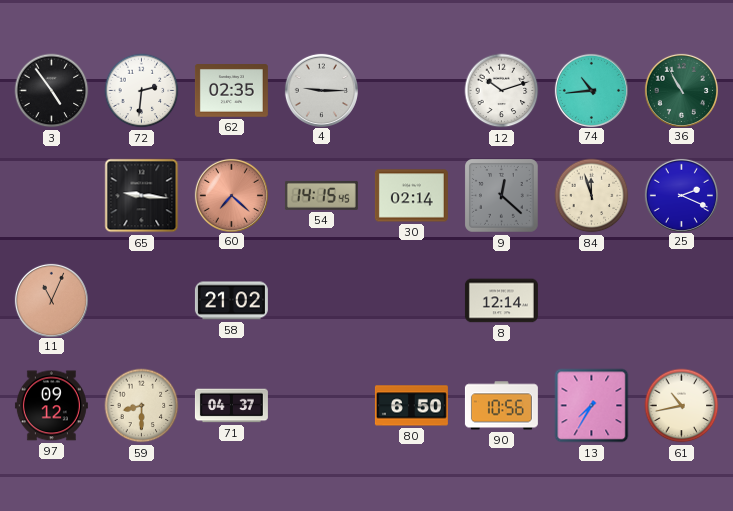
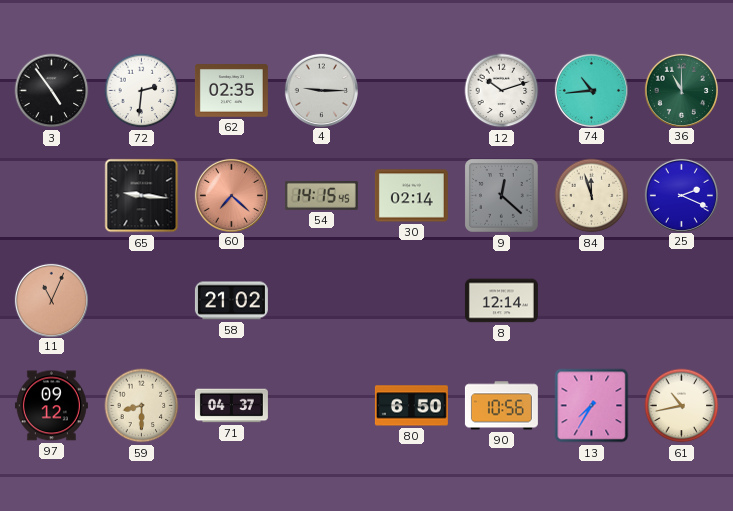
36: 10:55 -> 11:00
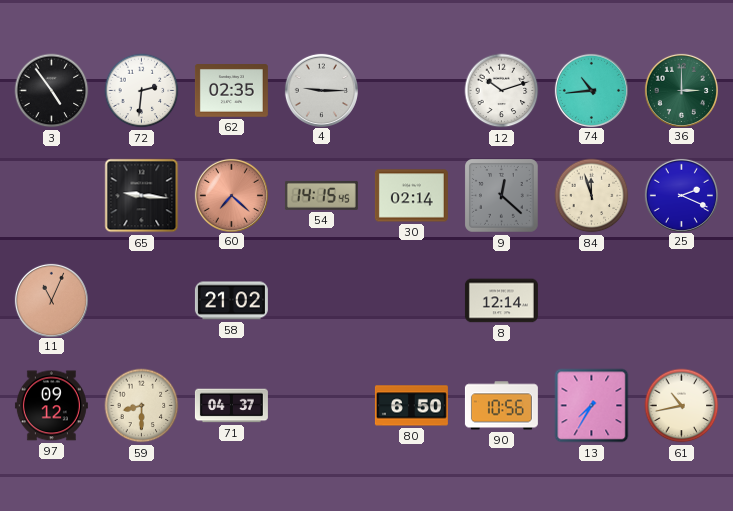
36: 11:00 -> 3:00
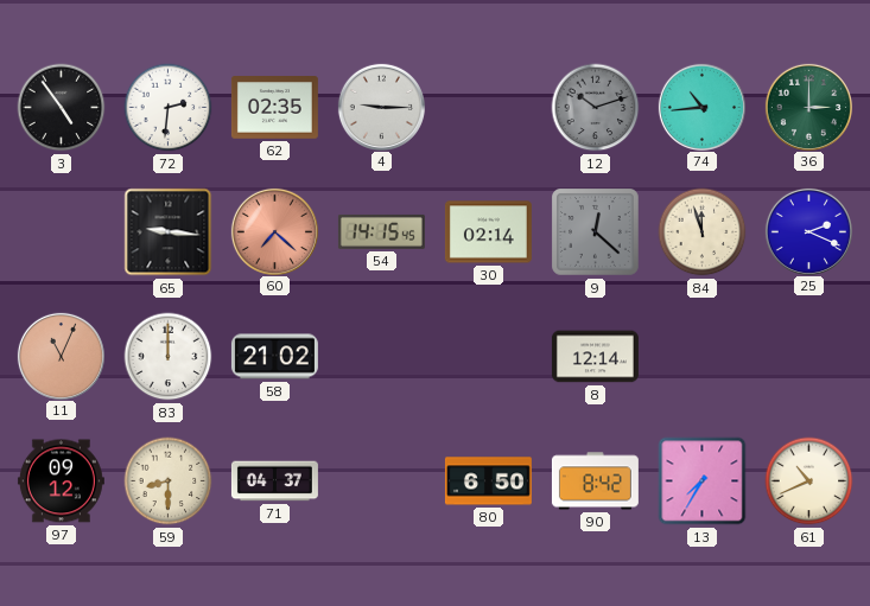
12 dial: white -> grey
83: none -> 12:00
90: 10:56 -> 8:42
61: 10:43 -> 10:41
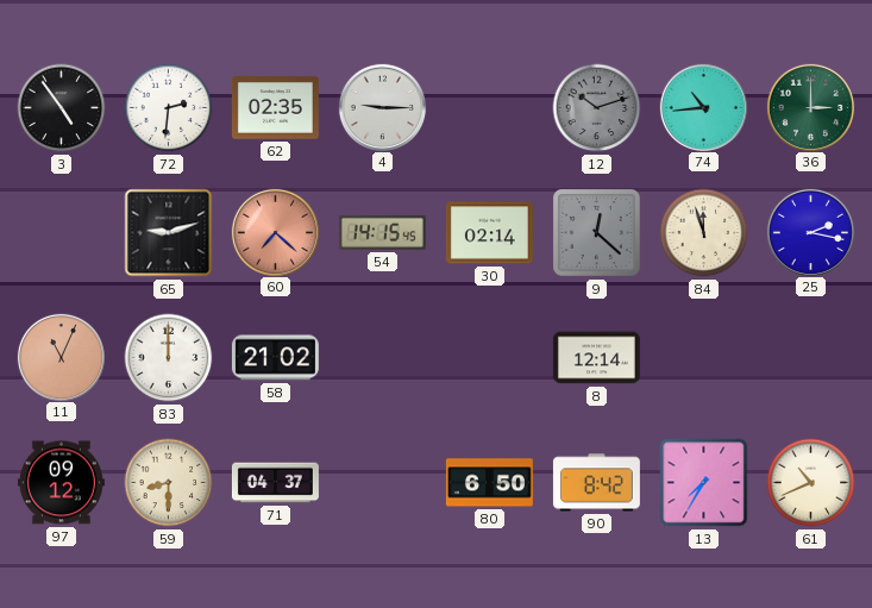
65: 9:16 -> 9:12
25: 2:19 -> 2:17
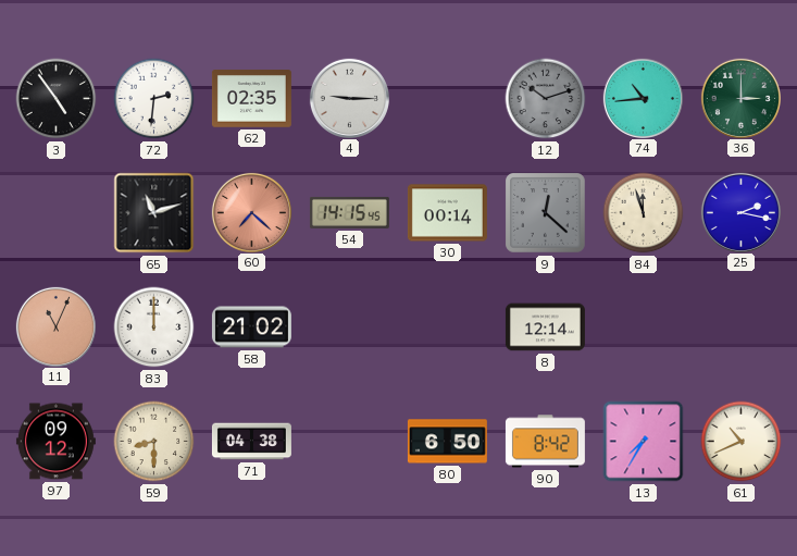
65: 9:12 -> 11:12
30: 02:14 -> 00:14
71: 04:37 -> 04:38
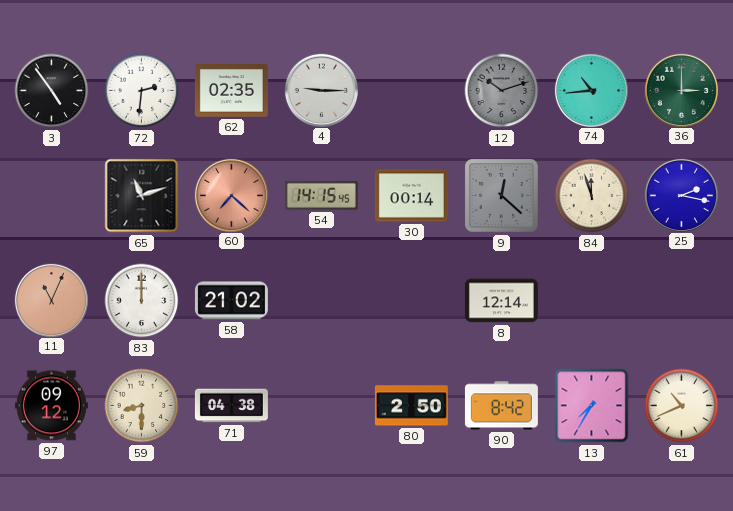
80: 6:50 -> 2:50
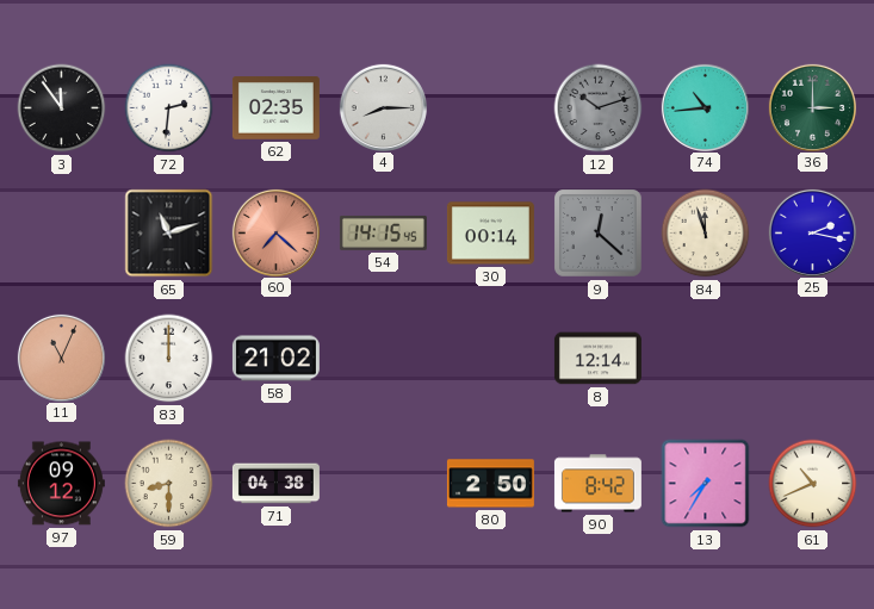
3: 4:54 -> 11:54
4: 9:15 -> 8:15
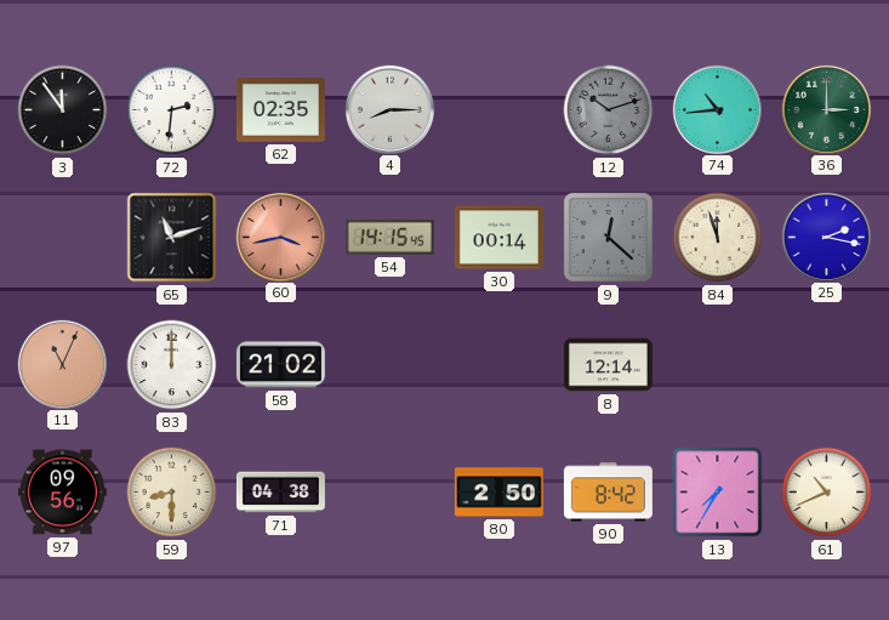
60: 7:22 -> 3:43
97: 09:12 -> 09:56
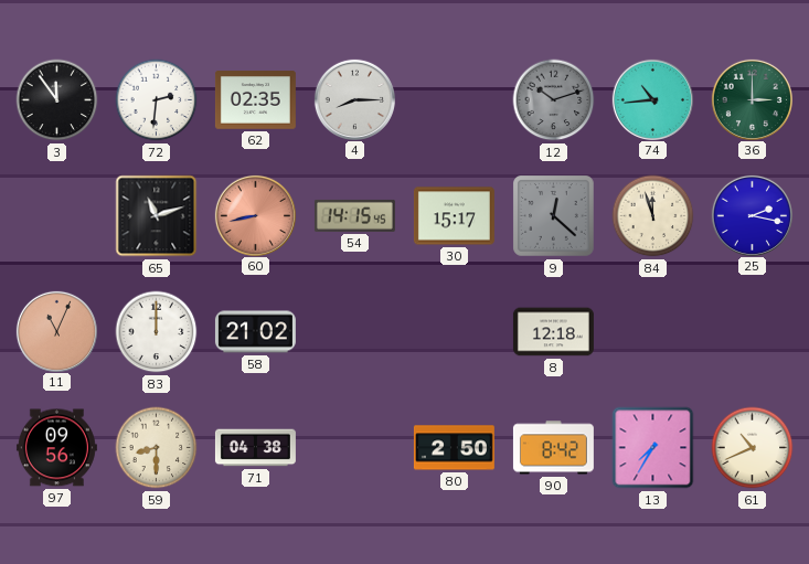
60: 3:43 -> 8:43
30: 00:14 -> 15:17
8: 12:14 -> 12:18
